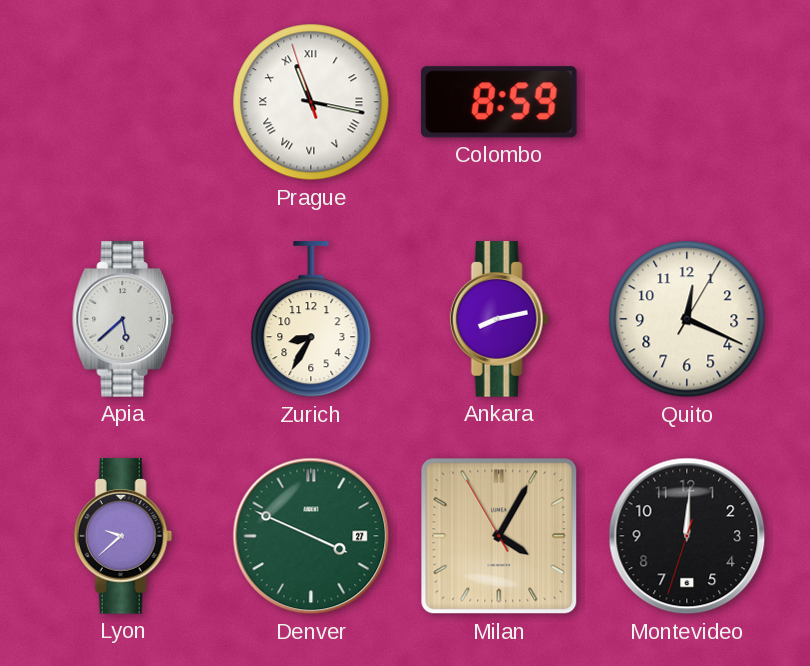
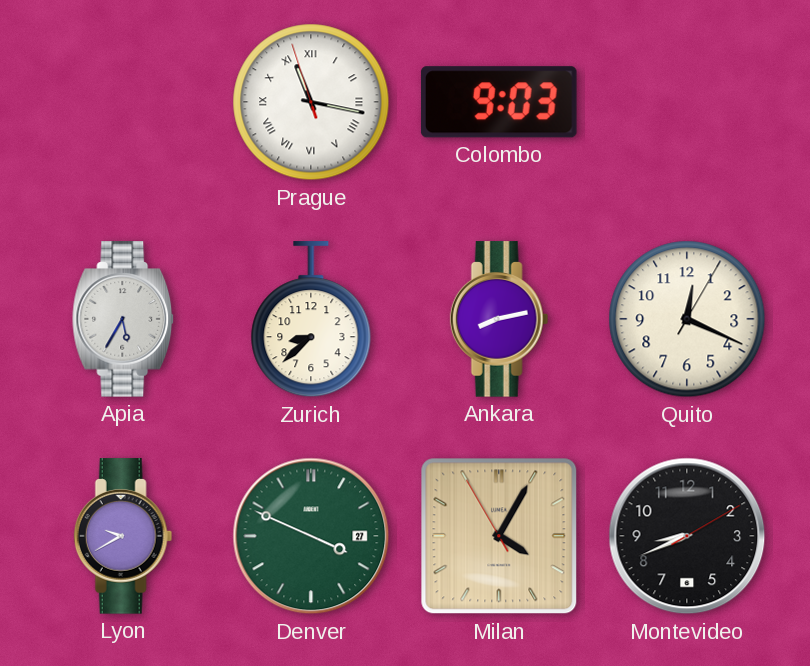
Colombo: 8:59 -> 9:03
Apia: 5:38 -> 5:35
Zurich: 8:35 -> 8:38
Lyon: 9:38 -> 9:40
Montevideo: 12:00 -> 8:41
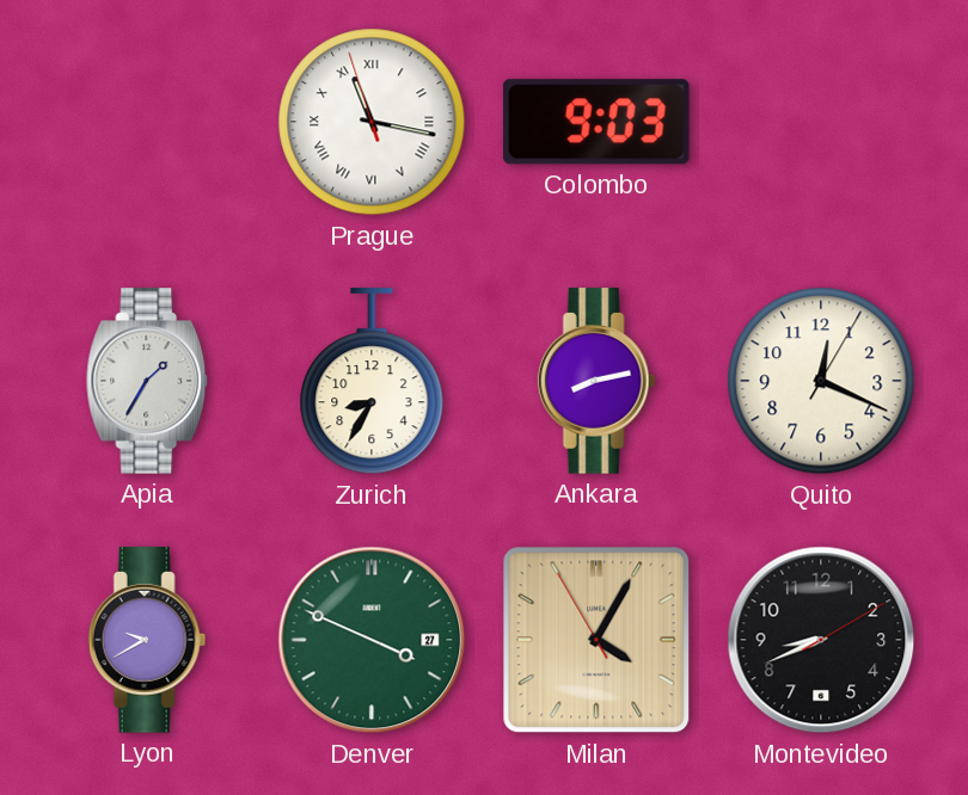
Apia: 5:35 -> 1:35
Zurich: 8:38 -> 8:35
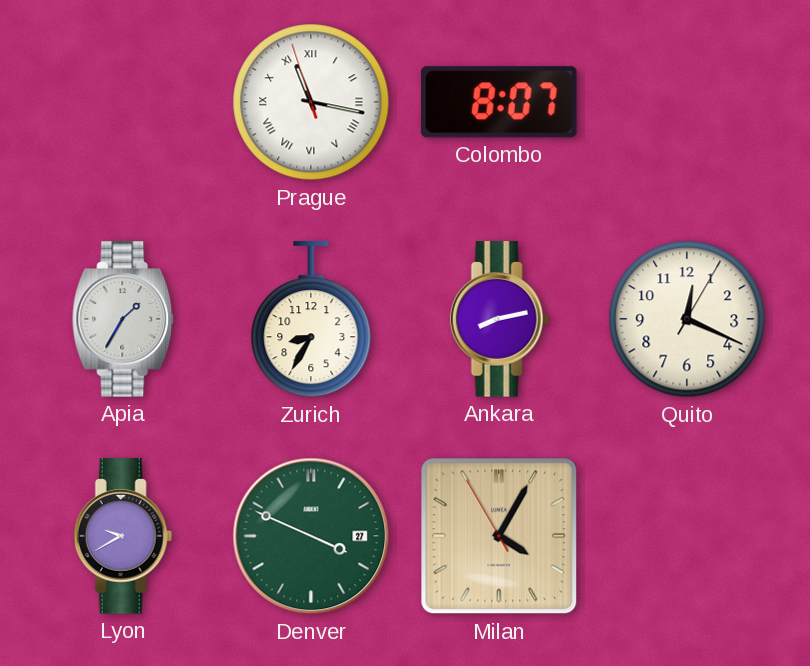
Colombo: 9:03 -> 8:07
Montevideo: 8:41 -> none
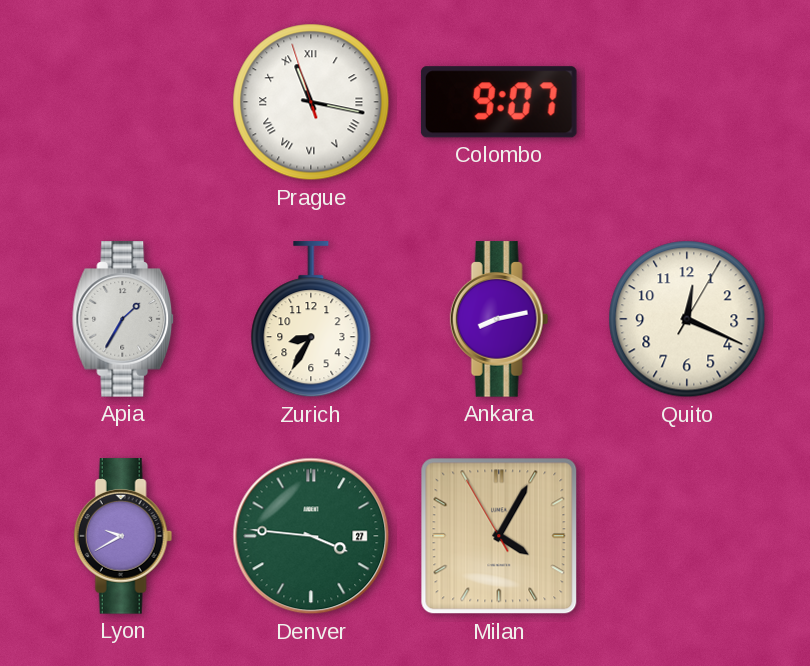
Colombo: 8:07 -> 9:07
Denver: 3:49 -> 3:46
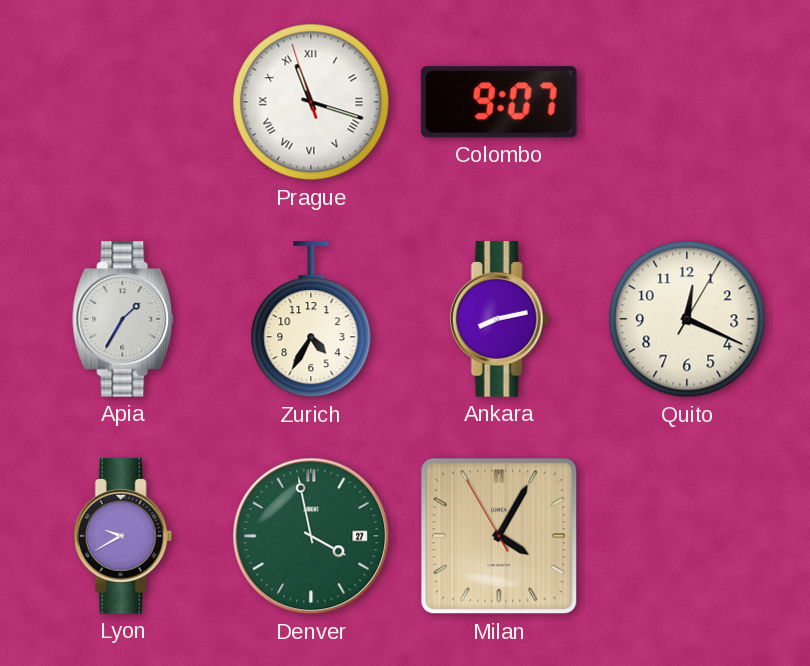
Prague: 11:16 -> 11:17
Zurich: 8:35 -> 4:35
Denver: 3:46 -> 3:58
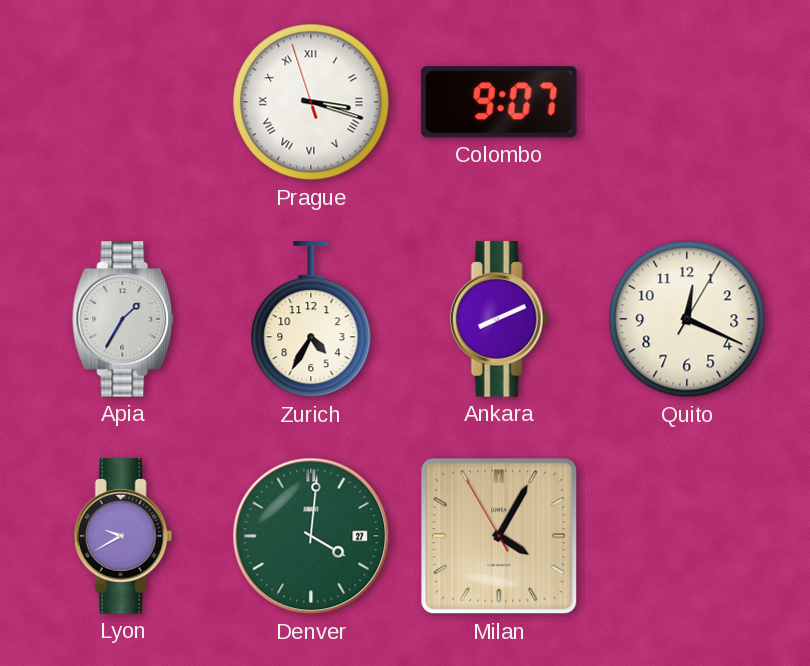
Prague: 11:17 -> 3:17
Ankara: 8:13 -> 8:11
Denver: 3:58 -> 4:01
